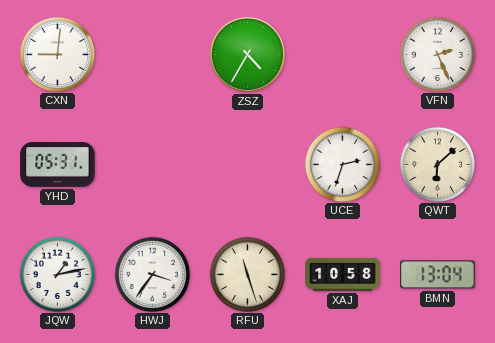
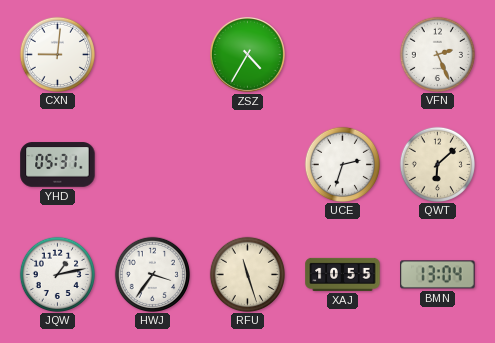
XAJ: 10:58 -> 10:55
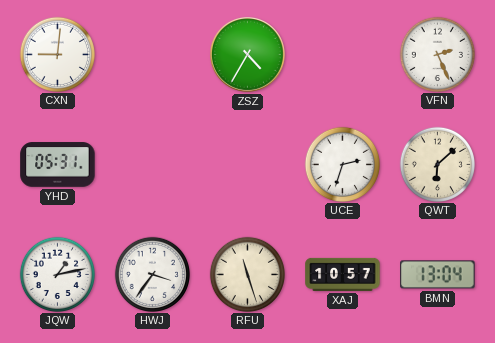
XAJ: 10:55 -> 10:57
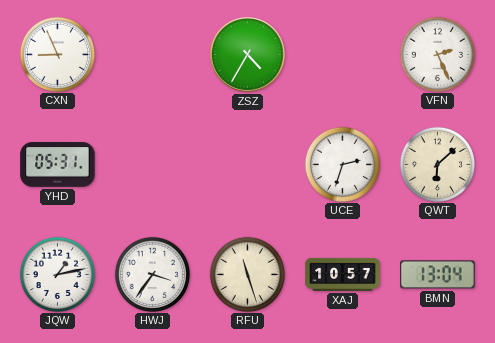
CXN: 9:01 -> 8:56
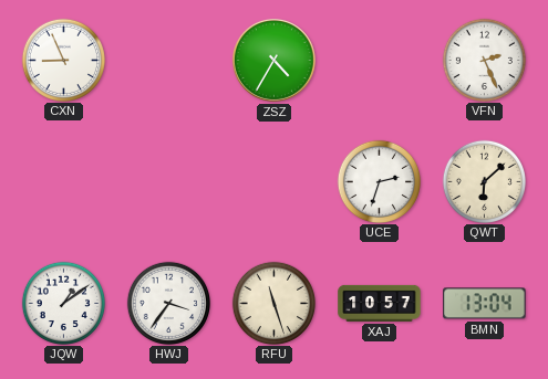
YHD: 05:31 -> none
JQW: 1:13 -> 1:09
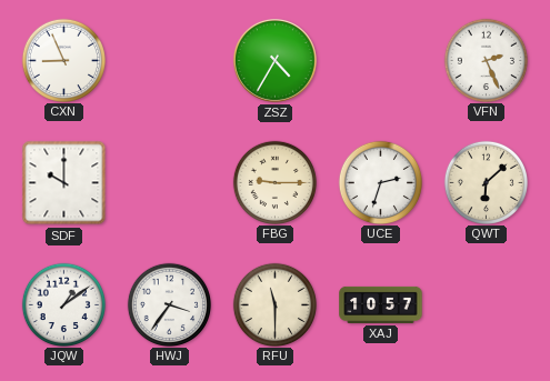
SDF: none -> 10:00
FBG: none -> 9:15
RFU: 11:27 -> 11:30
BMN: 13:04 -> none
